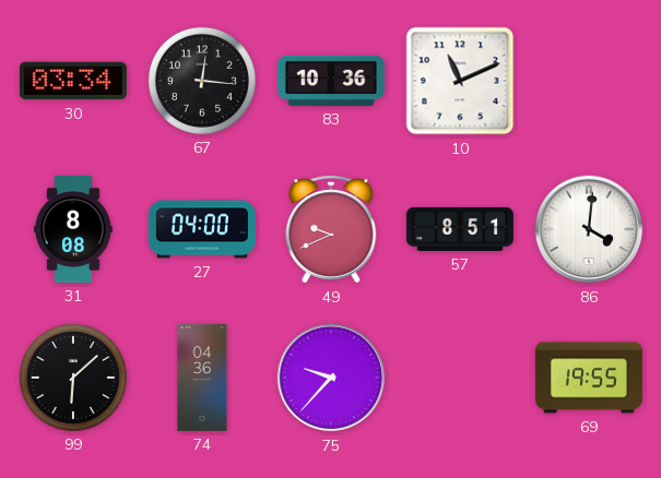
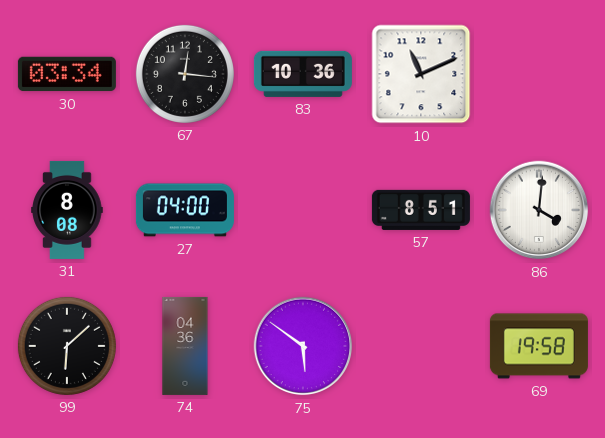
49: 9:41 -> none
75: 9:37 -> 5:51
69: 19:55 -> 19:58
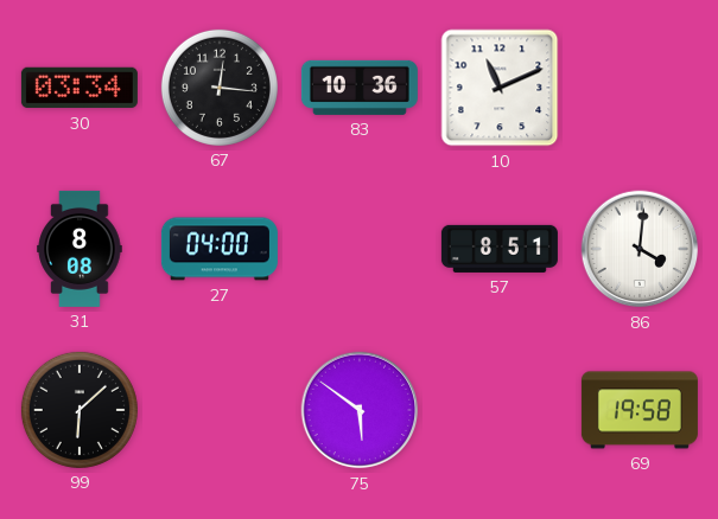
74: 04:36 -> none
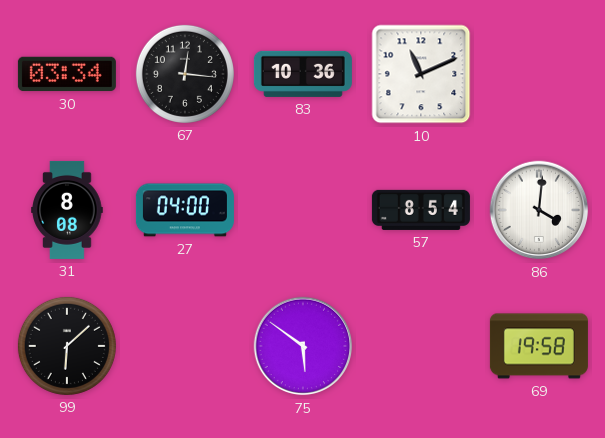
57: 8:51 -> 8:54
